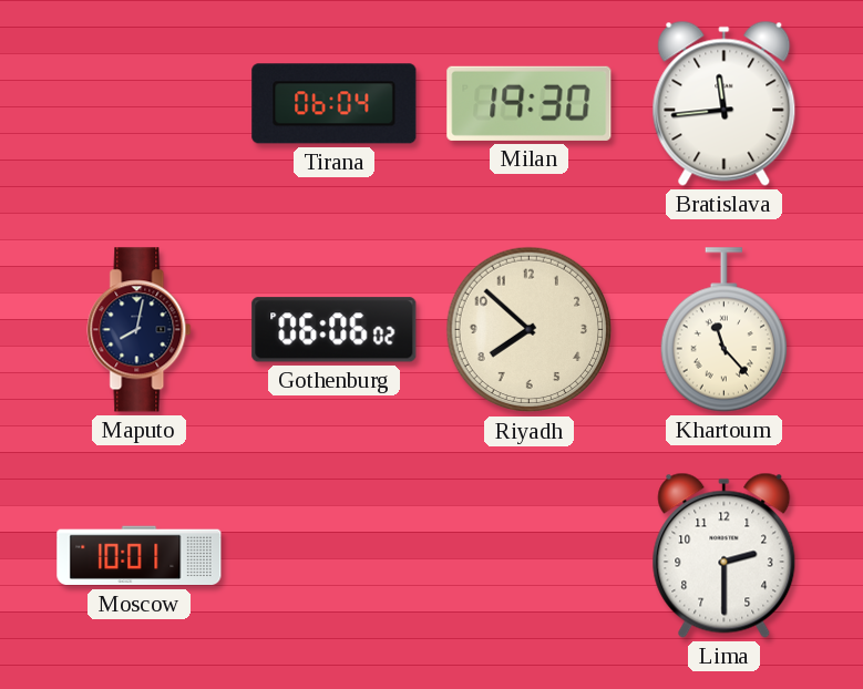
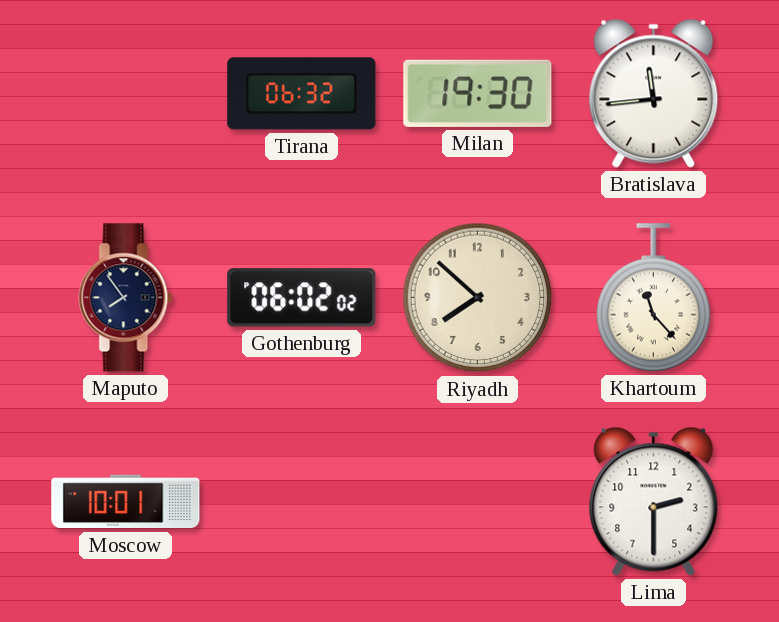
Tirana: 06:04 -> 06:32
Maputo: 8:02 -> 7:54
Gothenburg: 06:06 -> 06:02
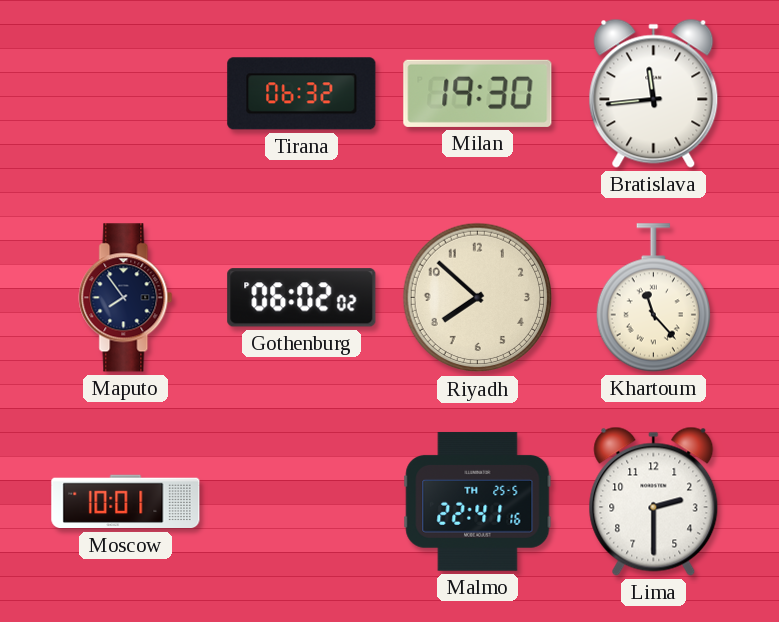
Malmo: none -> 22:41
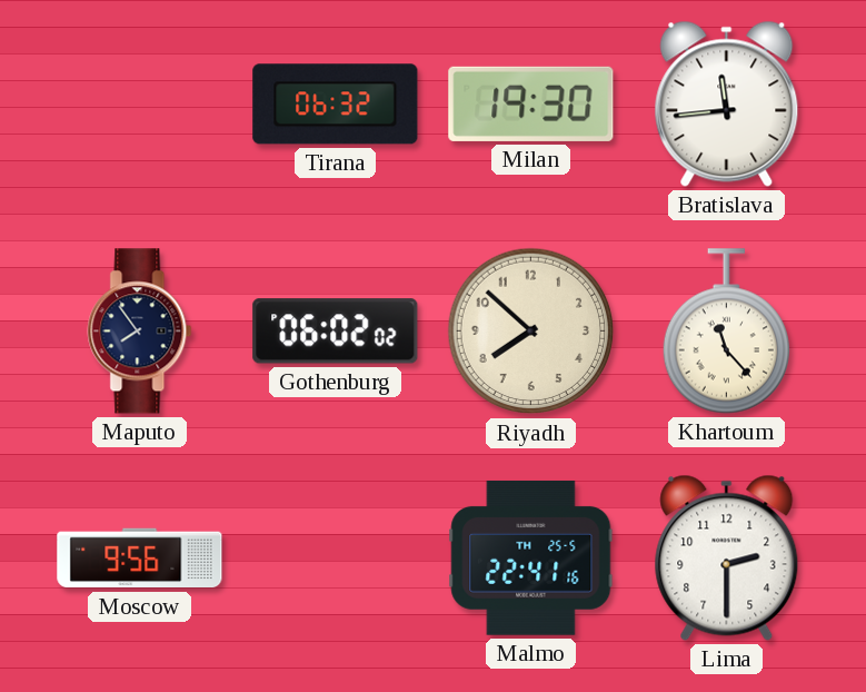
Moscow: 10:01 -> 9:56
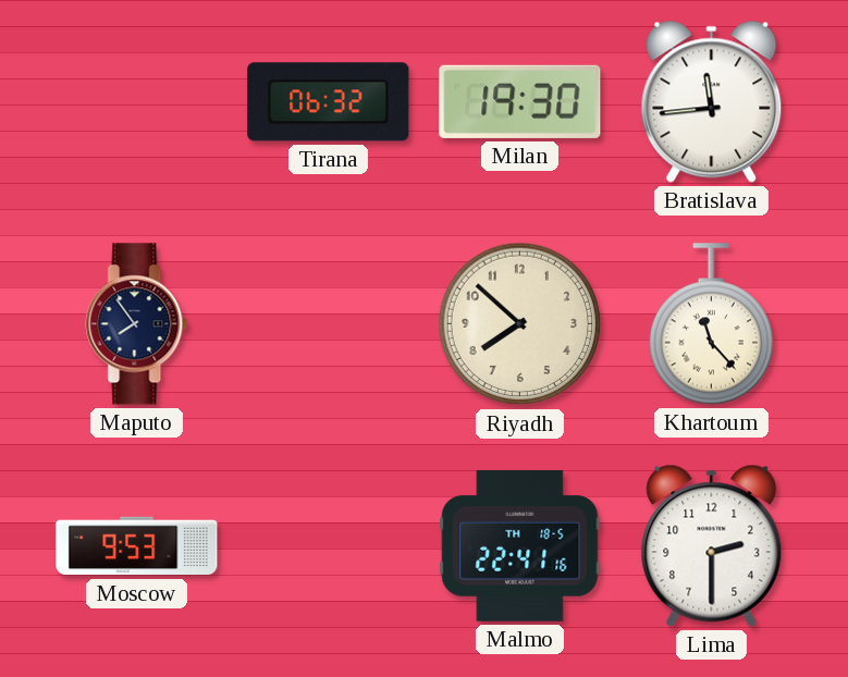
Gothenburg: 06:02 -> none
Moscow: 9:56 -> 9:53
Malmo date: TH 25-5 -> TH 18-5
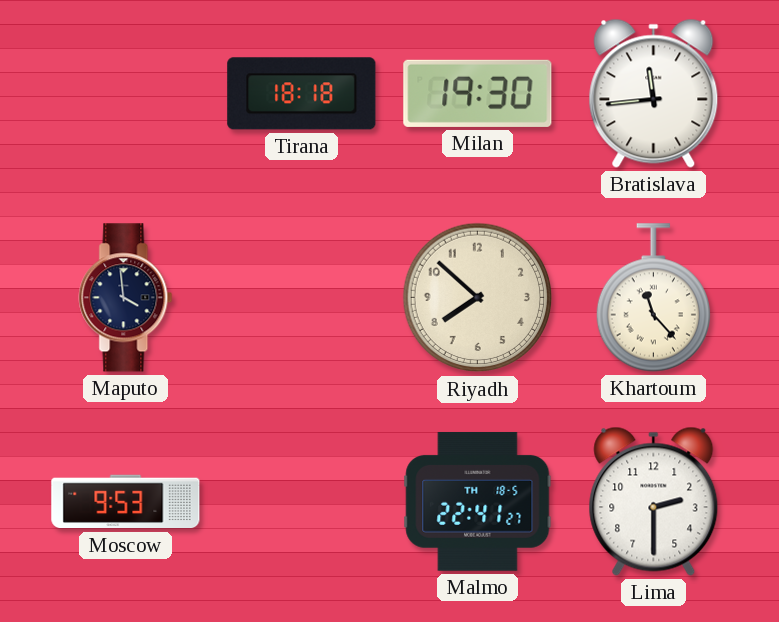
Tirana: 06:32 -> 18:18
Maputo: 7:54 -> 3:59
Malmo: 22:41:16 -> 22:41:27
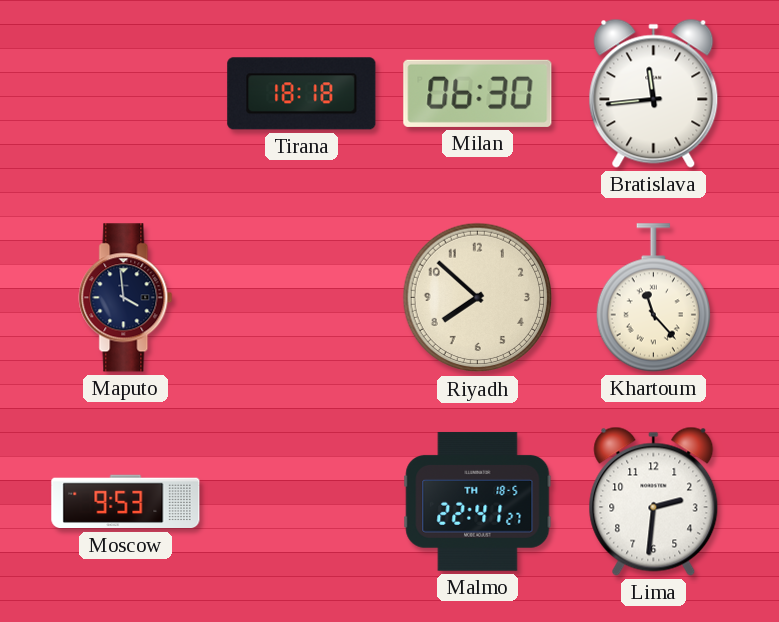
Milan: 19:30 -> 06:30
Lima: 2:30 -> 2:31
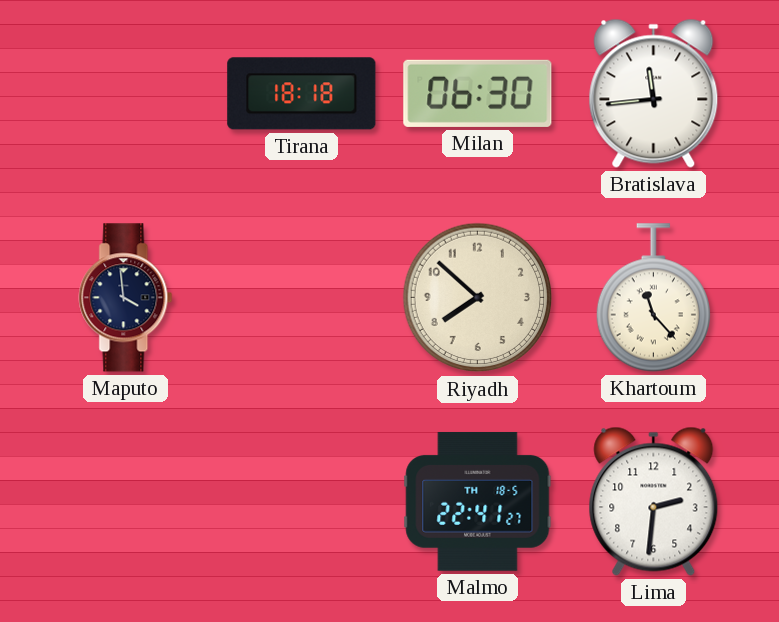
Moscow: 9:53 -> none
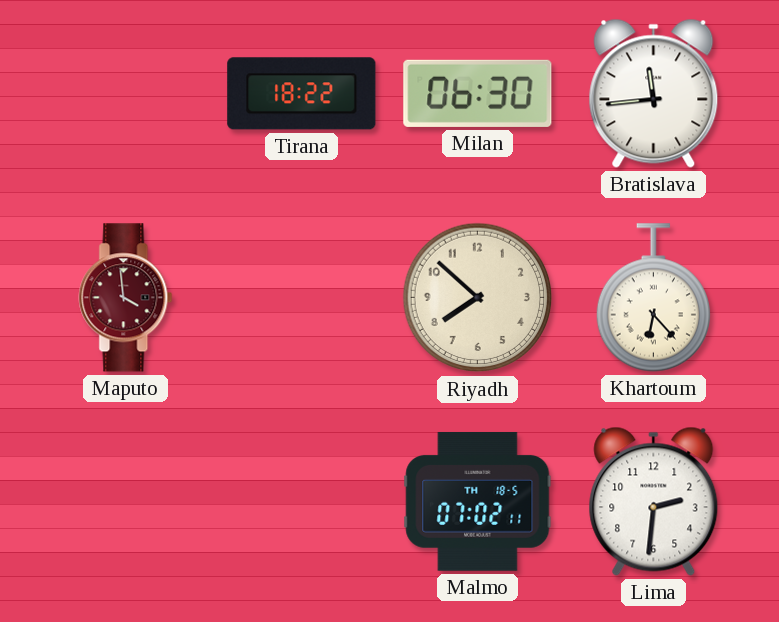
Tirana: 18:18 -> 18:22
Maputo dial: navy -> burgundy
Khartoum: 11:23 -> 6:23
Malmo: 22:41 -> 07:02
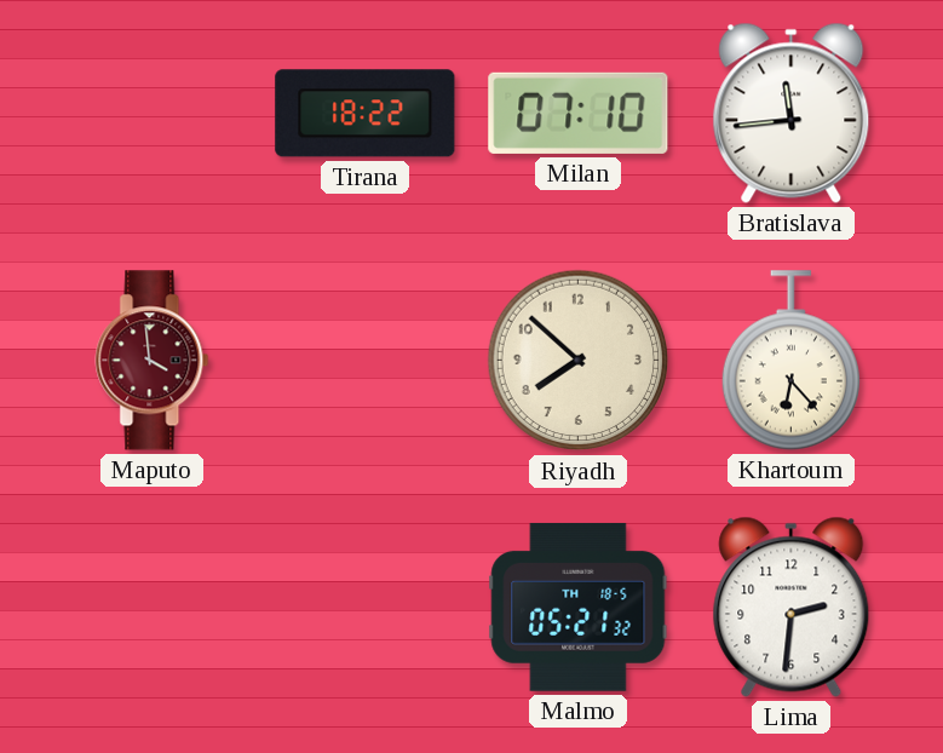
Milan: 06:30 -> 07:10
Malmo: 07:02 -> 05:21
